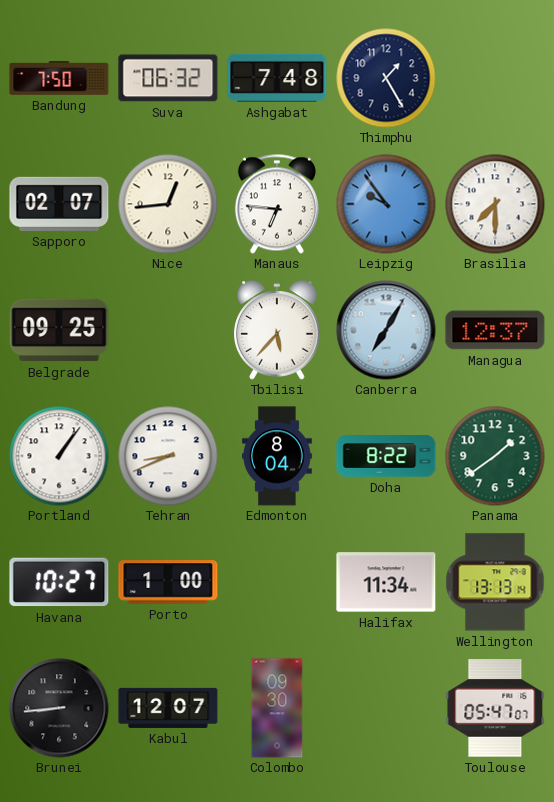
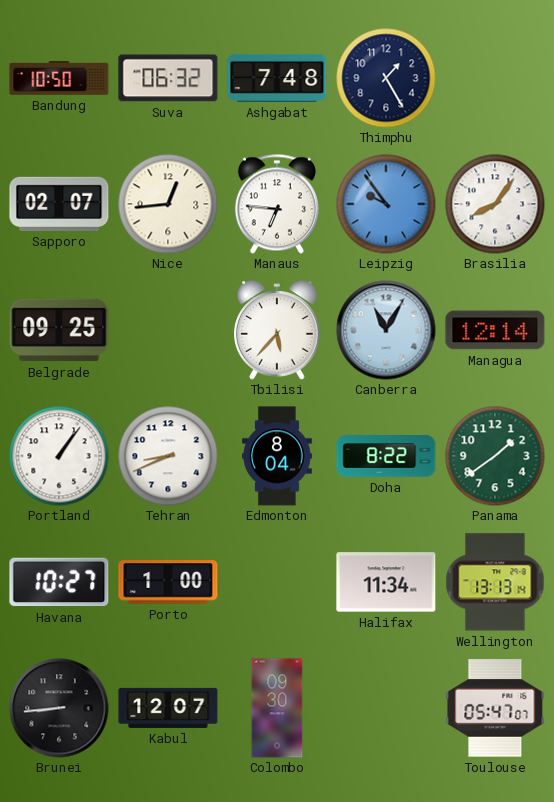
Bandung: 7:50 -> 10:50
Brasilia: 7:30 -> 8:06
Canberra: 7:05 -> 11:05
Managua: 12:37 -> 12:14
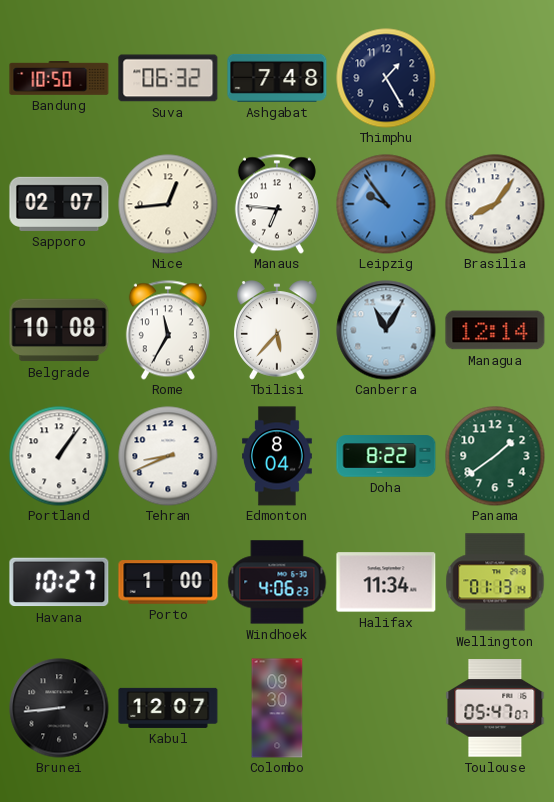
Belgrade: 09:25 -> 10:08
Rome: none -> 11:35
Windhoek: none -> 4:06
Wellington: 13:13 -> 01:13
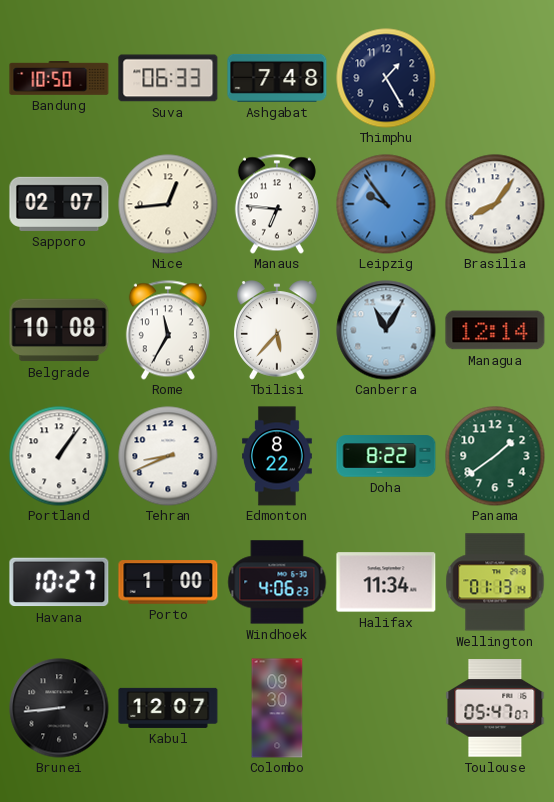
Suva: 06:32 -> 06:33
Edmonton: 8:04 -> 8:22
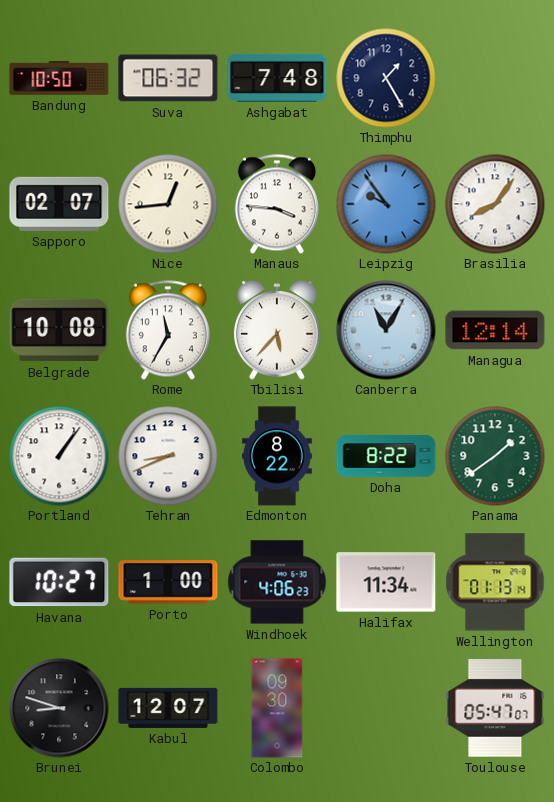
Suva: 06:33 -> 06:32
Manaus: 6:46 -> 3:46
Brunei: 8:44 -> 8:48
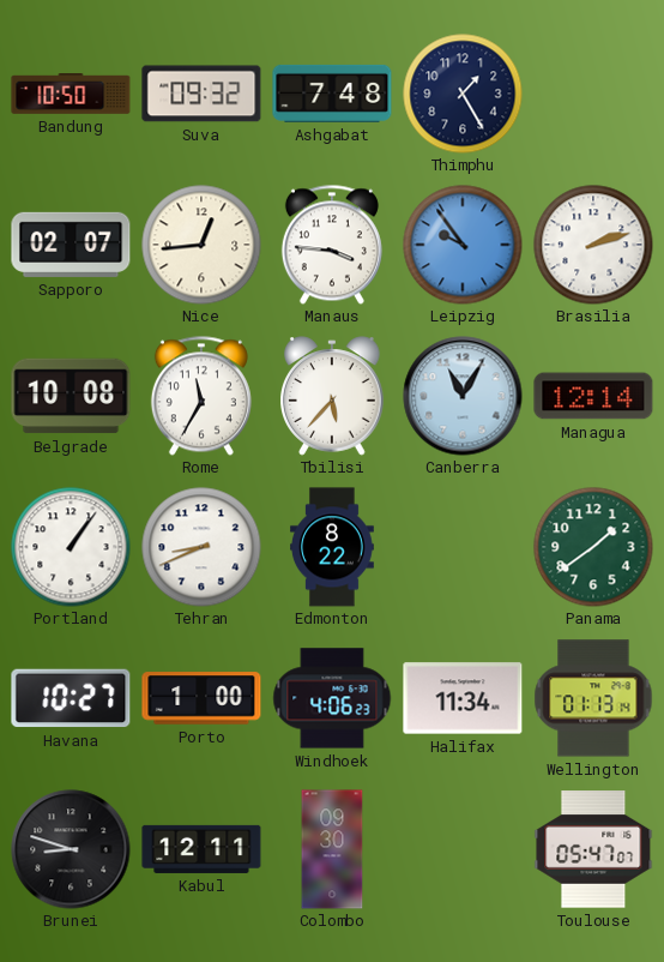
Suva: 06:32 -> 09:32
Brasilia: 8:06 -> 2:12
Doha: 8:22 -> none
Kabul: 12:07 -> 12:11
